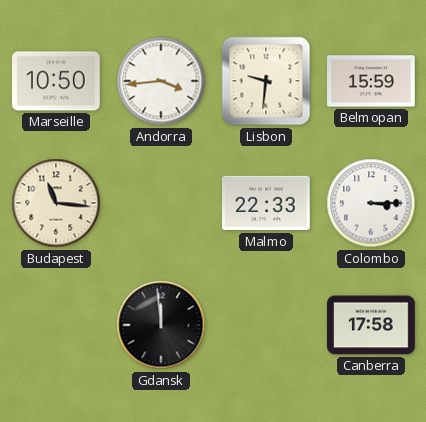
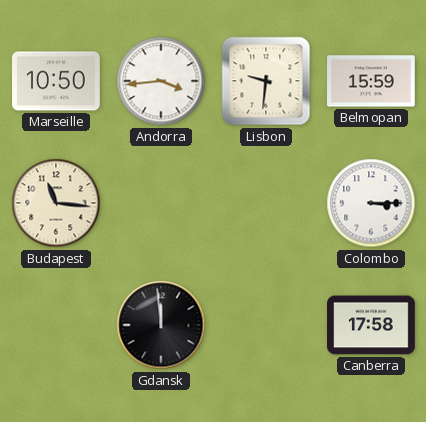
Malmo: 22:33 -> none
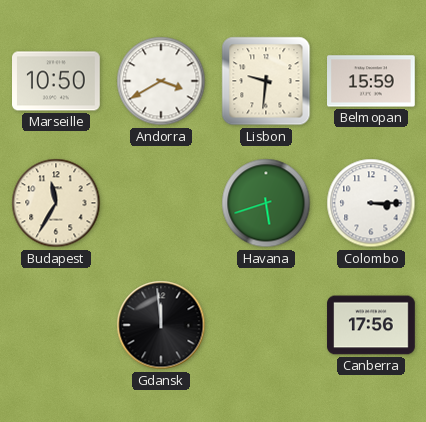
Andorra: 3:44 -> 3:40
Budapest: 11:16 -> 11:35
Havana: none -> 5:42
Canberra: 17:58 -> 17:56
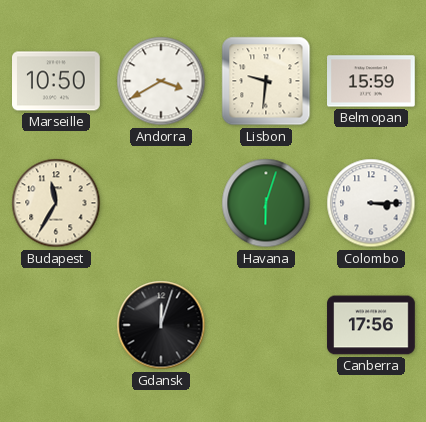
Havana: 5:42 -> 6:03
Gdansk: 11:59 -> 12:03
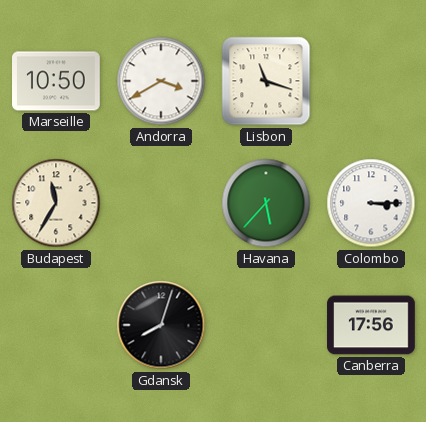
Lisbon: 9:31 -> 11:18
Belmopan: 15:59 -> none
Havana: 6:03 -> 5:37
Gdansk: 12:03 -> 8:03
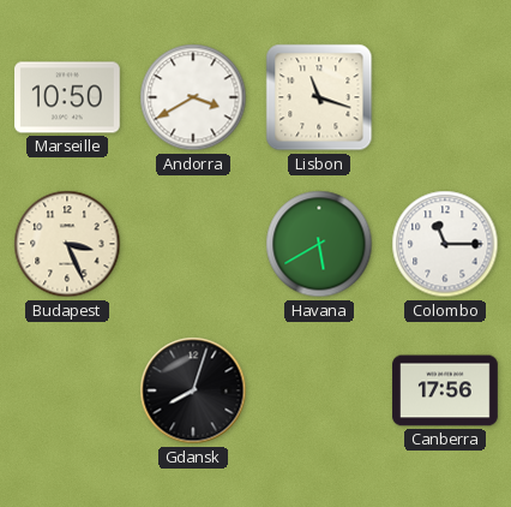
Budapest: 11:35 -> 3:26
Havana: 5:37 -> 5:40
Colombo: 3:15 -> 11:15
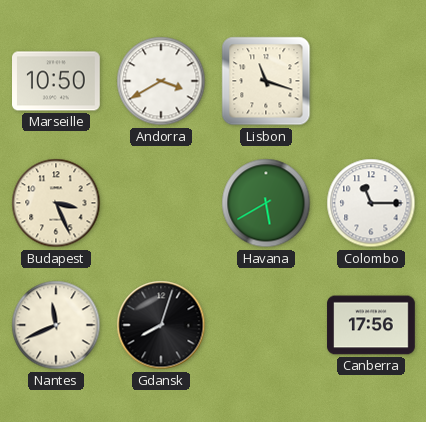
Nantes: none -> 11:41
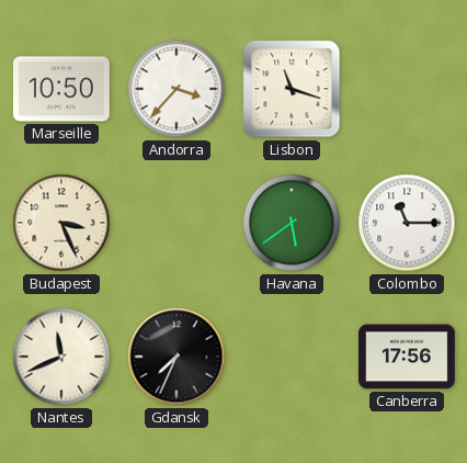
Andorra: 3:40 -> 3:37
Havana: 5:40 -> 5:39
Gdansk: 8:03 -> 7:34
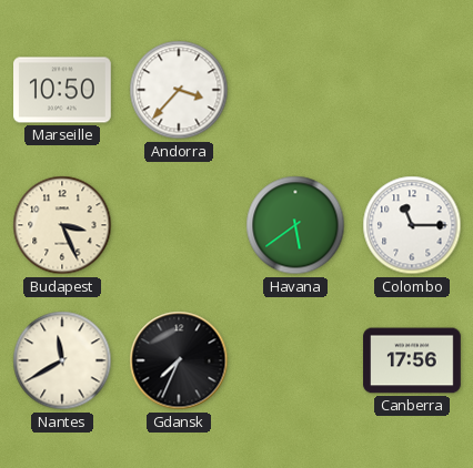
Lisbon: 11:18 -> none
Nantes: 11:41 -> 11:40
